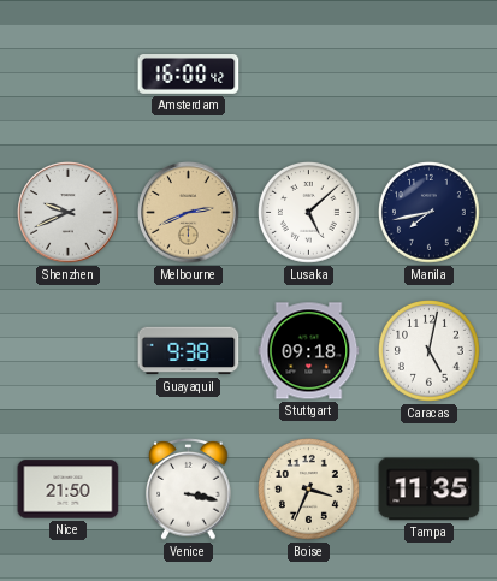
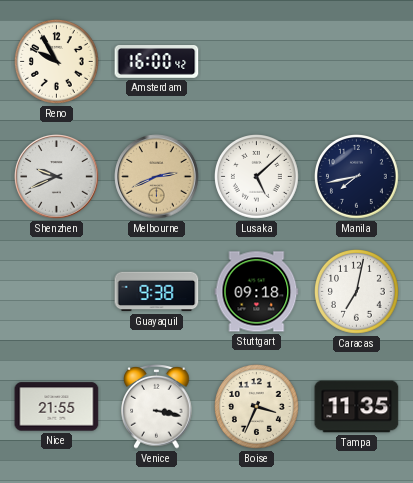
Reno: none -> 9:55
Caracas: 5:02 -> 7:02
Nice: 21:50 -> 21:55
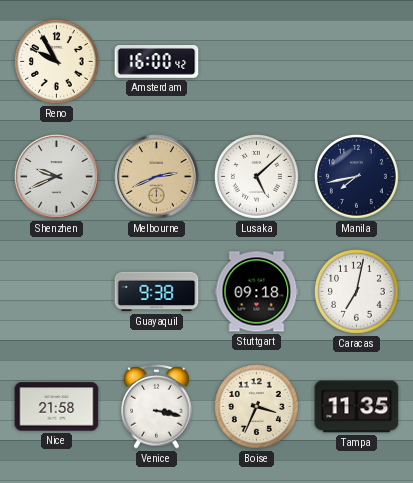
Nice: 21:55 -> 21:58
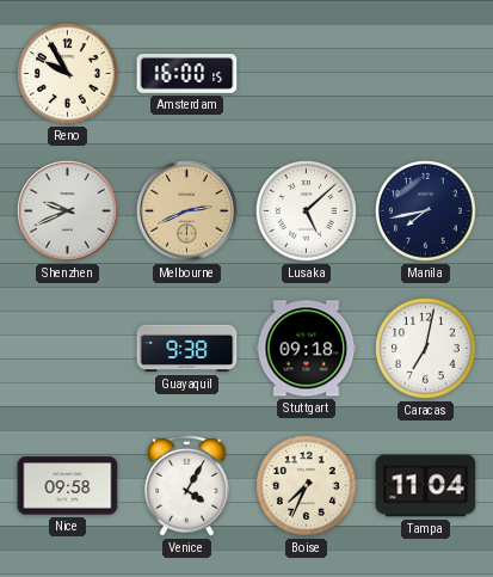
Amsterdam: 16:00:42 -> 16:00:15
Nice: 21:58 -> 09:58
Venice: 3:17 -> 4:05
Boise: 3:34 -> 7:34
Tampa: 11:35 -> 11:04
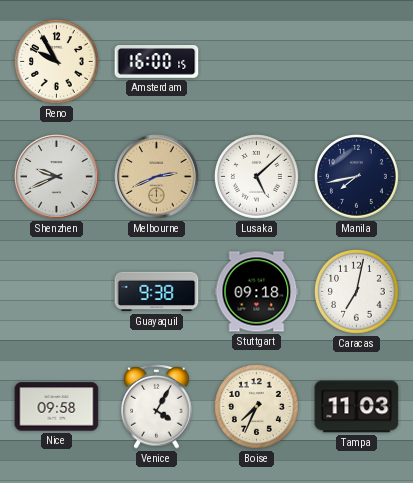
Tampa: 11:04 -> 11:03
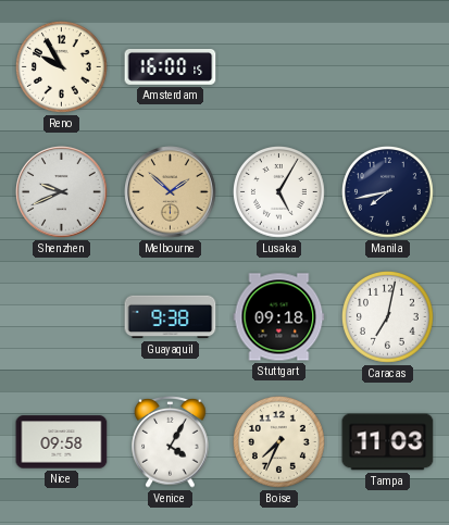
Melbourne: 2:41 -> 1:52
Lusaka: 5:08 -> 5:05
